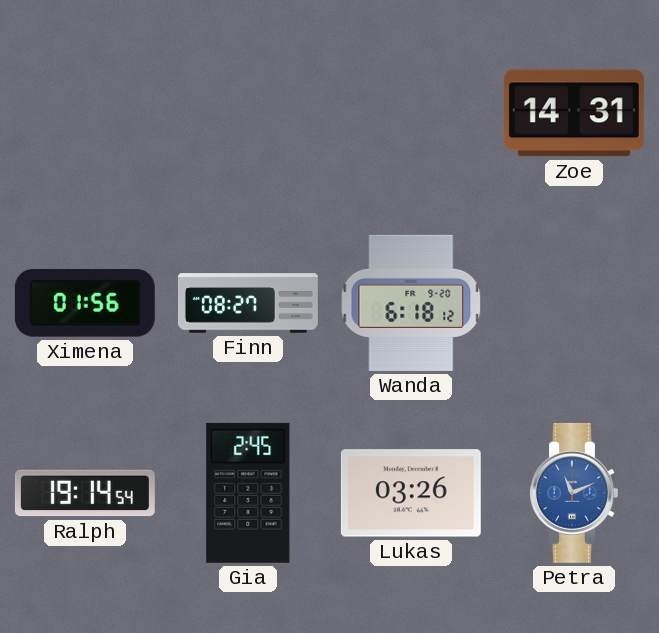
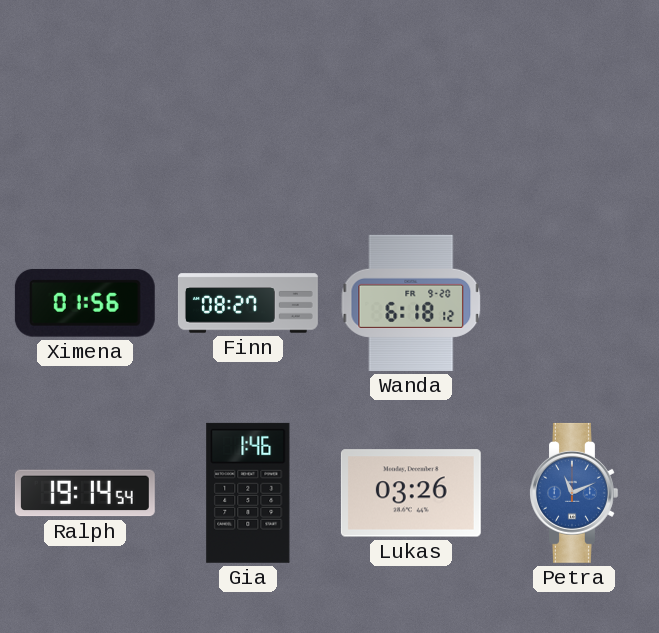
Zoe: 14:31 -> none
Gia: 2:45 -> 1:46
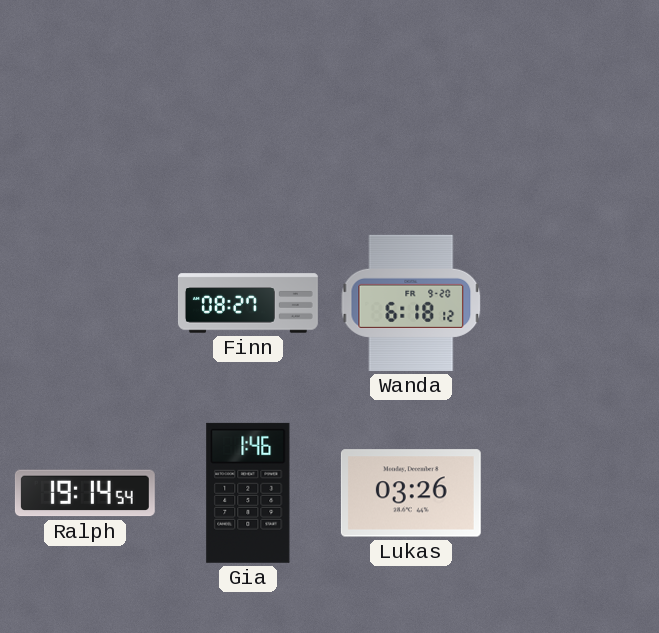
Ximena: 01:56 -> none
Petra: 11:11 -> none
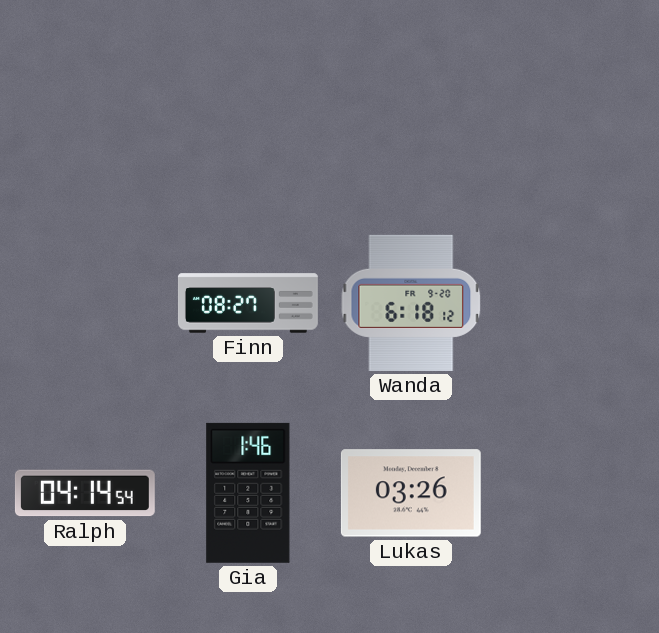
Ralph: 19:14 -> 04:14
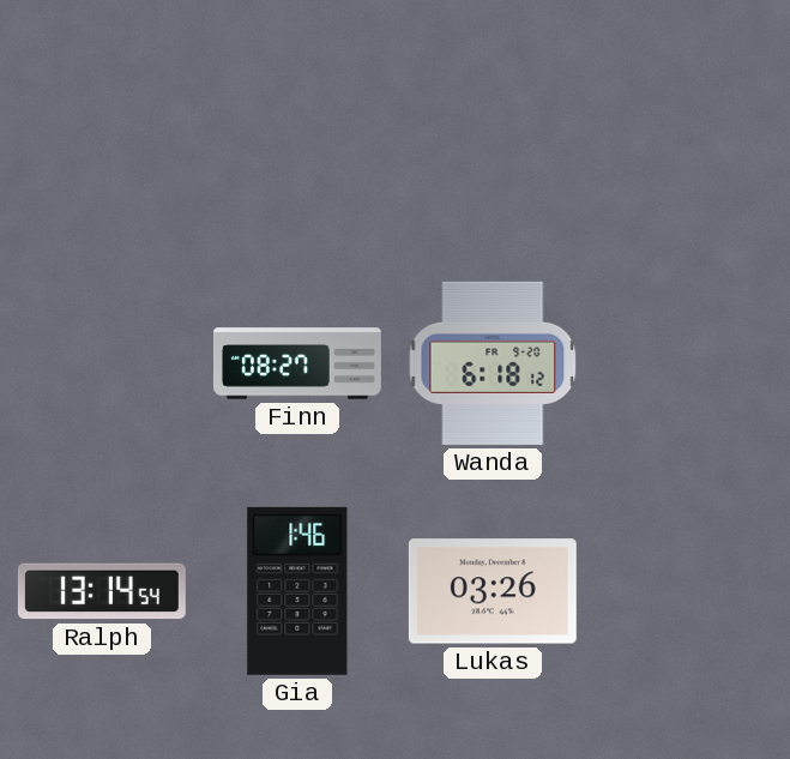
Ralph: 04:14 -> 13:14
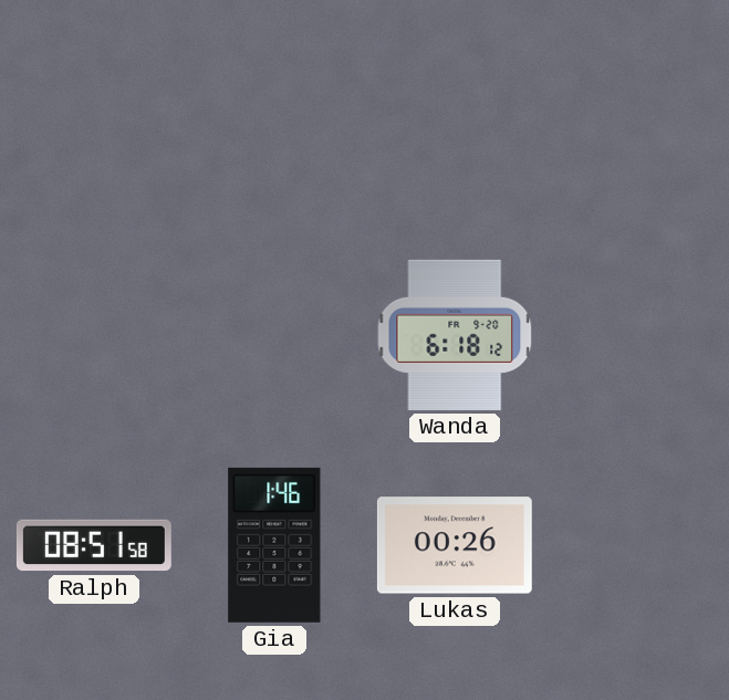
Finn: 08:27 -> none
Ralph: 13:14 -> 08:51
Lukas: 03:26 -> 00:26
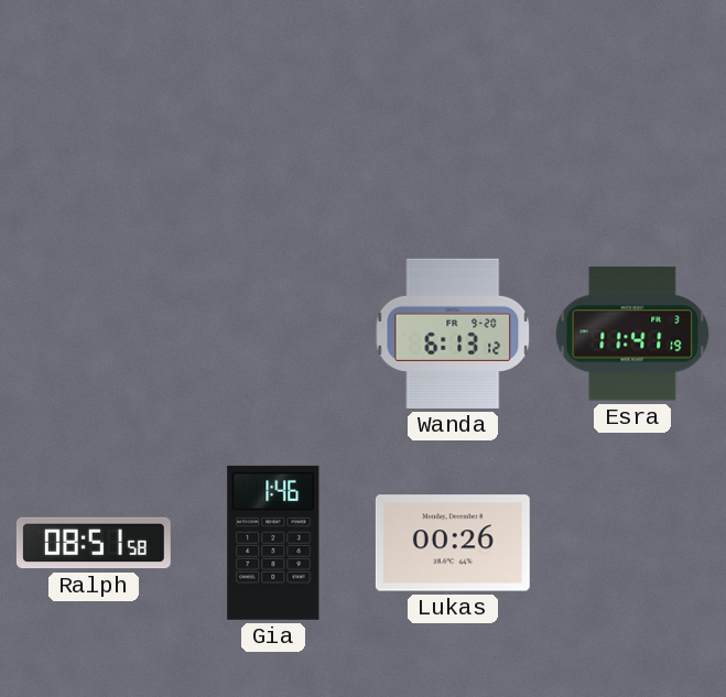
Wanda: 6:18 -> 6:13
Esra: none -> 11:41
